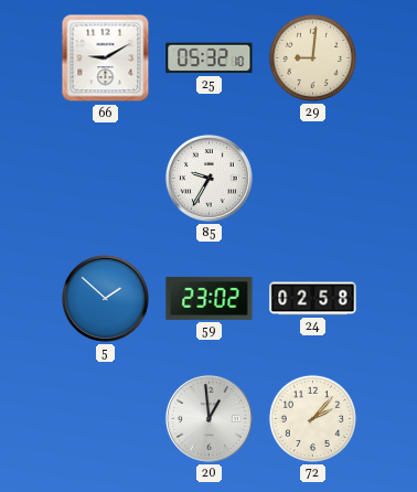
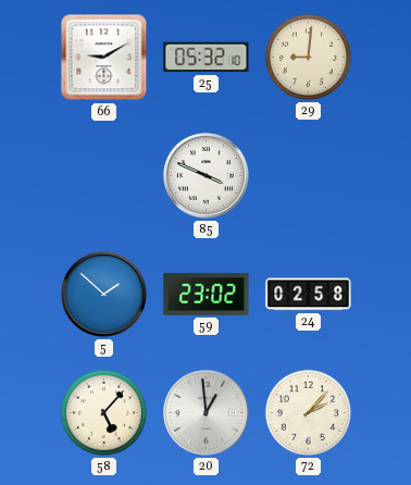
85: 9:35 -> 3:49
58: none -> 5:07
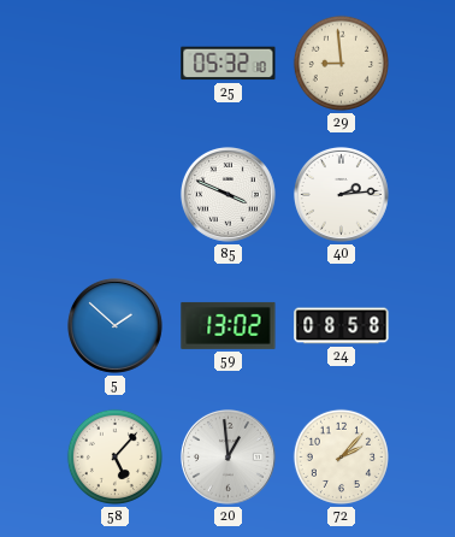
66: 9:10 -> none
29: 9:01 -> 8:59
40: none -> 2:14
59: 23:02 -> 13:02
24: 02:58 -> 08:58
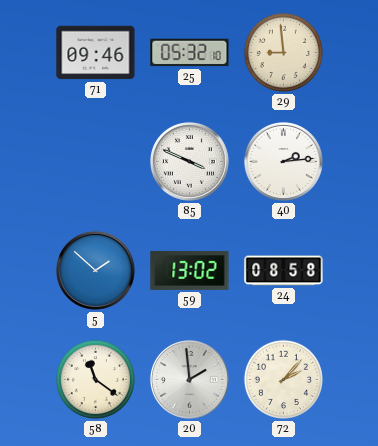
71: none -> 09:46
58: 5:07 -> 11:21
20: 12:59 -> 1:59
